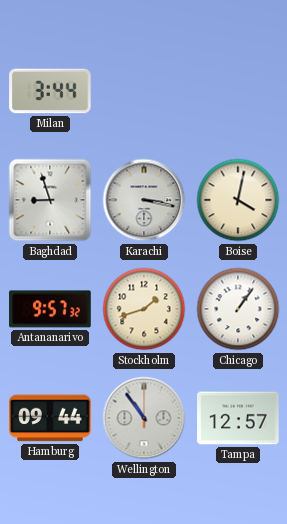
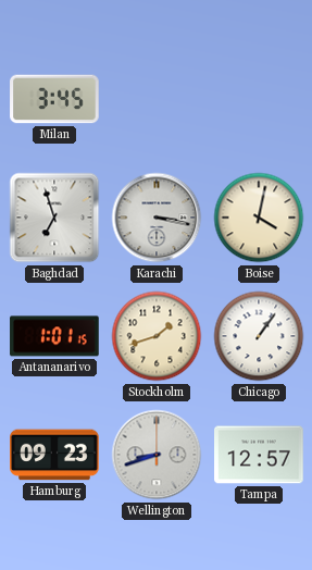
Milan: 3:44 -> 3:45
Baghdad: 8:57 -> 6:57
Antananarivo: 9:57 -> 1:01
Hamburg: 09:44 -> 09:23
Wellington: 10:54 -> 8:42
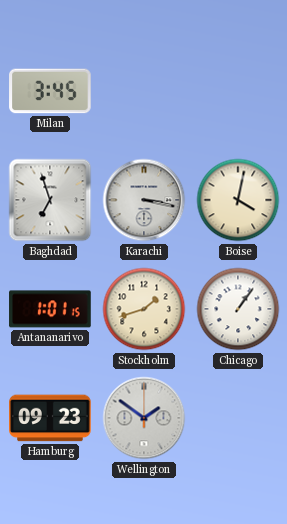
Wellington: 8:42 -> 1:51
Tampa: 12:57 -> none
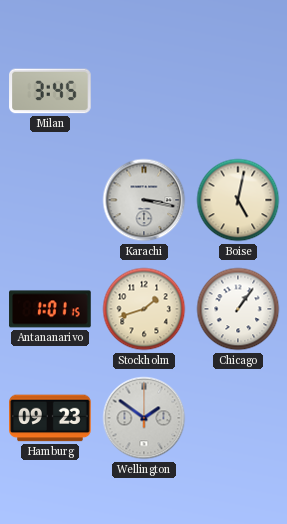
Baghdad: 6:57 -> none
Boise: 4:02 -> 5:02
